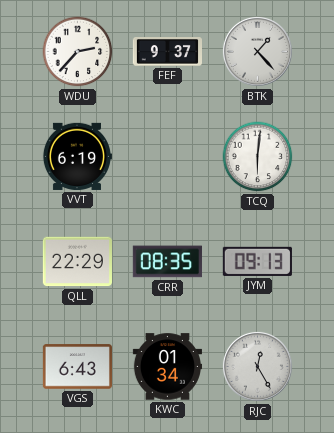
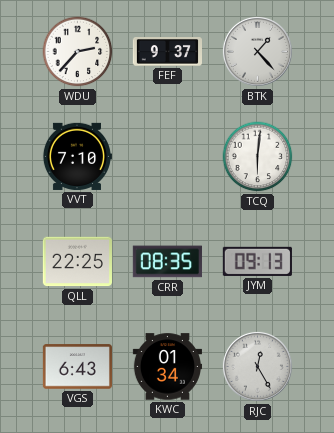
VVT: 6:19 -> 7:10
QLL: 22:29 -> 22:25
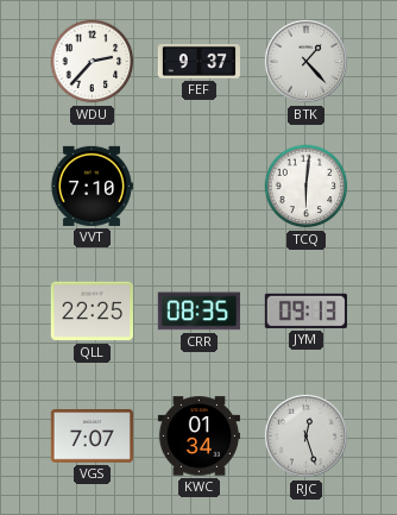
VGS: 6:43 -> 7:07
RJC: 12:25 -> 12:27
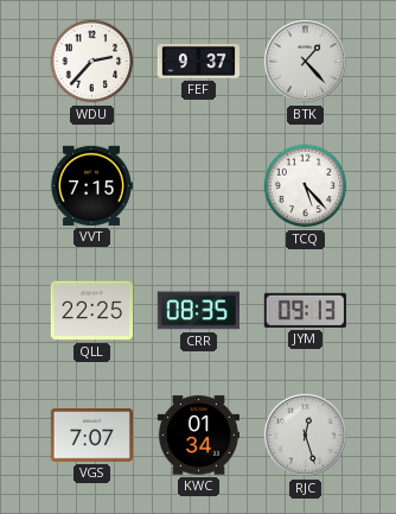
VVT: 7:10 -> 7:15
TCQ: 6:01 -> 5:23
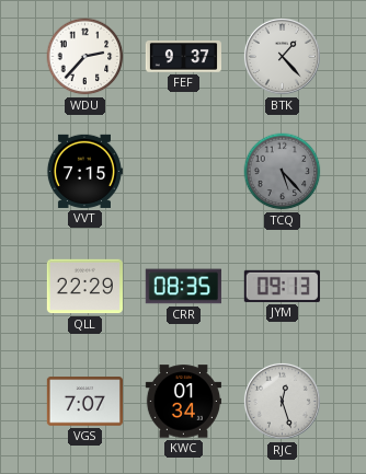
TCQ dial: white -> grey
QLL: 22:25 -> 22:29
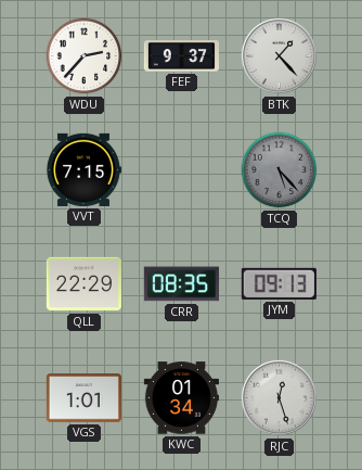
VGS: 7:07 -> 1:01
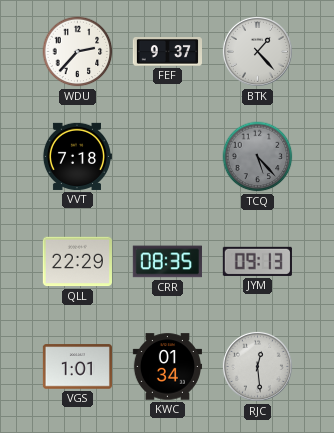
VVT: 7:15 -> 7:18
RJC: 12:27 -> 12:29
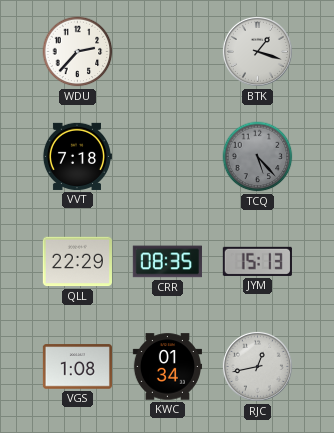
FEF: 9:37 -> none
BTK: 1:23 -> 1:18
JYM: 09:13 -> 15:13
VGS: 1:01 -> 1:08
RJC: 12:29 -> 12:43
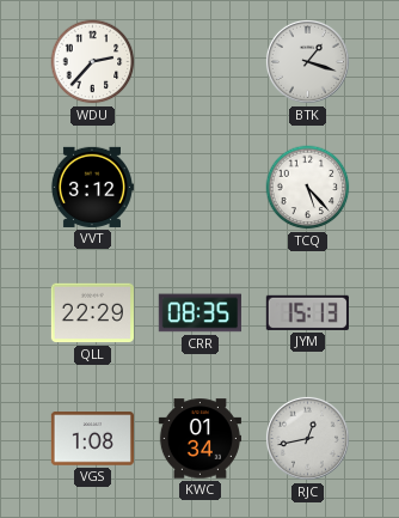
VVT: 7:18 -> 3:12
TCQ dial: grey -> white
